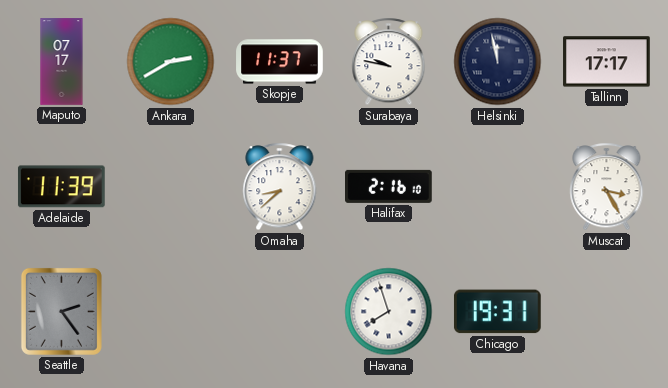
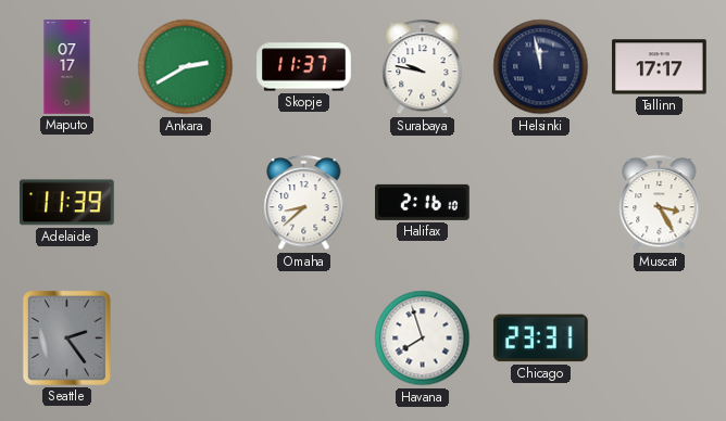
Chicago: 19:31 -> 23:31
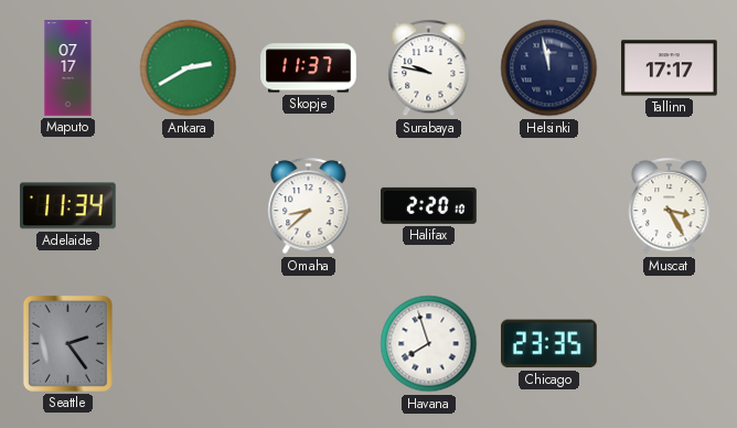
Adelaide: 11:39 -> 11:34
Halifax: 2:16 -> 2:20
Chicago: 23:31 -> 23:35
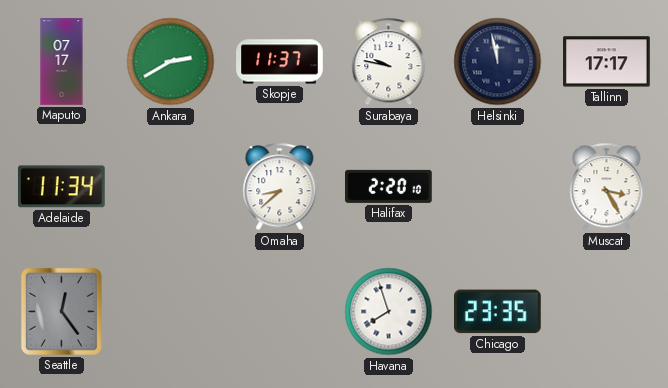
Seattle: 2:24 -> 12:24
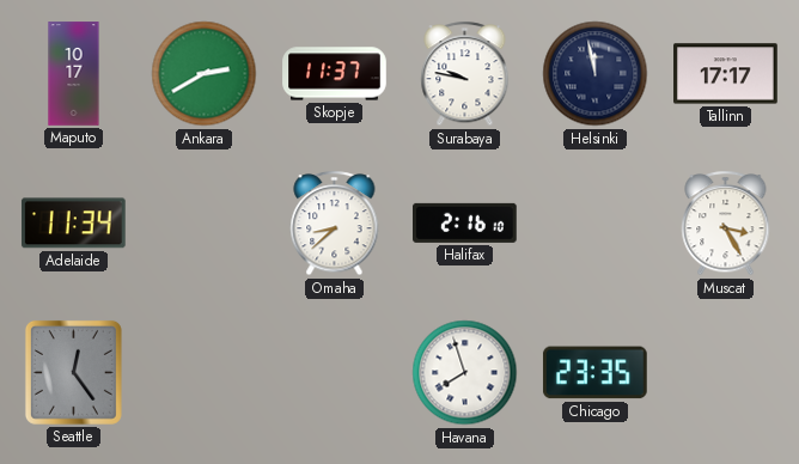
Maputo: 07:17 -> 10:17
Halifax: 2:20 -> 2:16
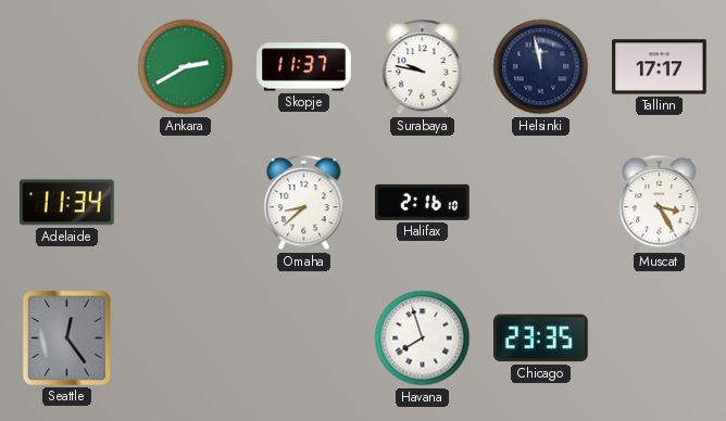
Maputo: 10:17 -> none
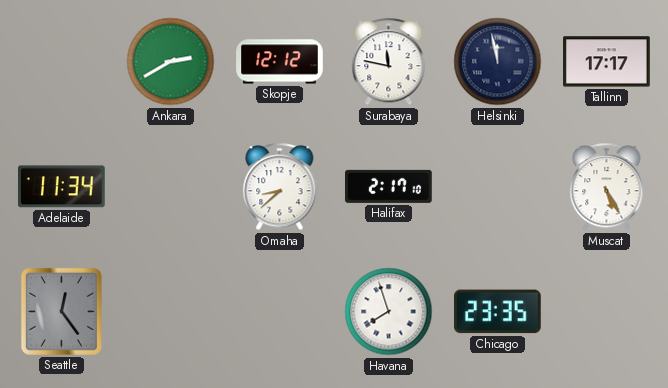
Skopje: 11:37 -> 12:12
Surabaya: 9:47 -> 11:47
Halifax: 2:16 -> 2:17
Muscat: 3:25 -> 5:25
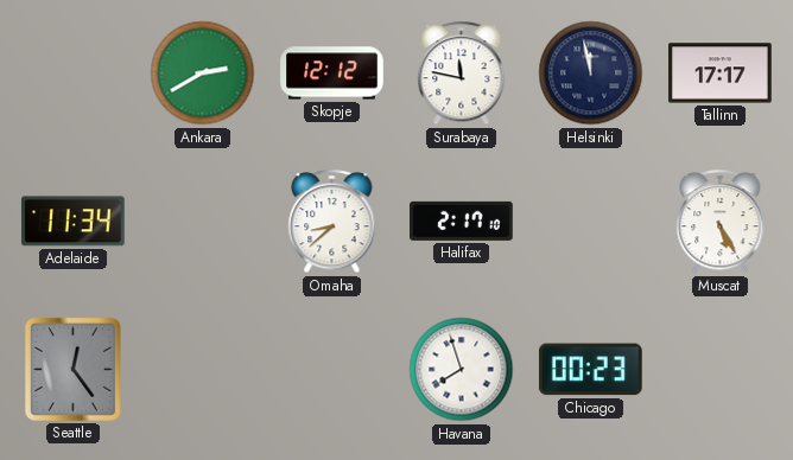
Chicago: 23:35 -> 00:23
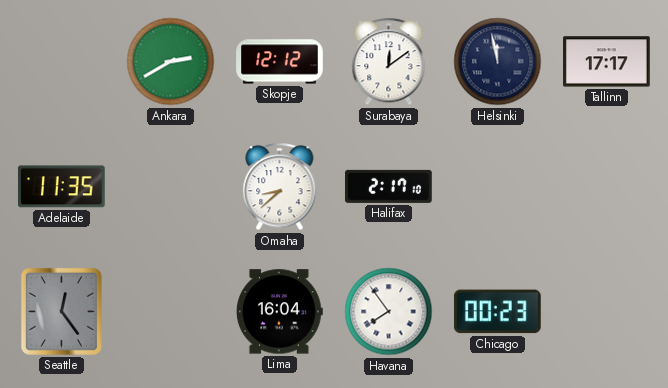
Surabaya: 11:47 -> 12:09
Adelaide: 11:34 -> 11:35
Muscat: 5:25 -> none
Lima: none -> 16:04
Havana: 7:57 -> 7:54
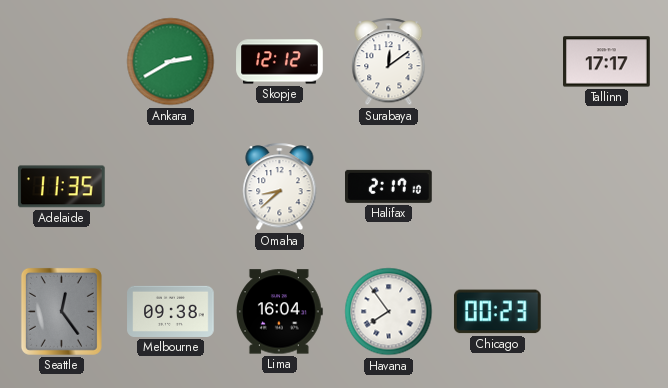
Helsinki: 11:58 -> none
Melbourne: none -> 09:38
